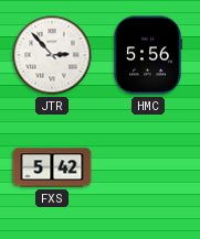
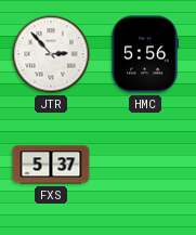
FXS: 5:42 -> 5:37
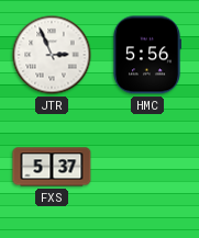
JTR: 2:53 -> 2:56
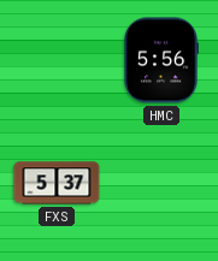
JTR: 2:56 -> none
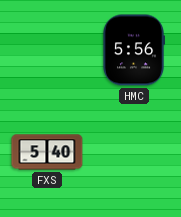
FXS: 5:37 -> 5:40
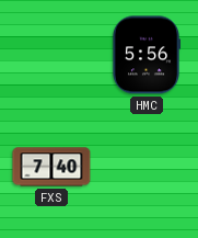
FXS: 5:40 -> 7:40
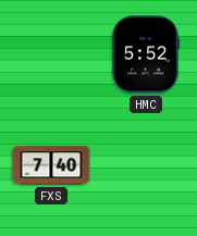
HMC: 5:56 -> 5:52
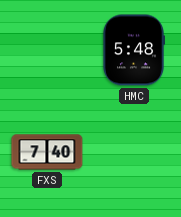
HMC: 5:52 -> 5:48
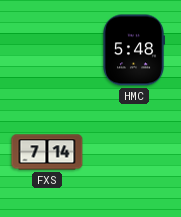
FXS: 7:40 -> 7:14
